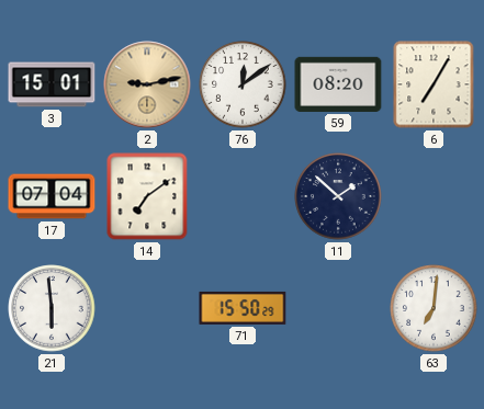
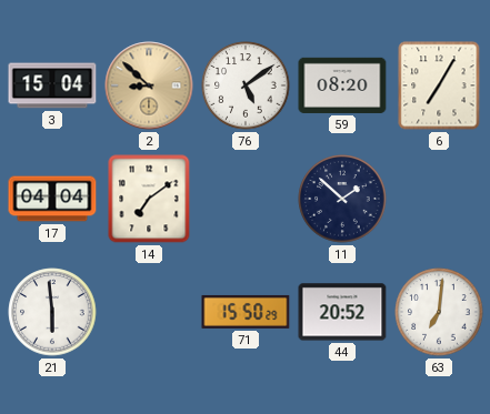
3: 15:01 -> 15:04
2: 9:13 -> 8:52
76: 12:09 -> 5:09
17: 07:04 -> 04:04
44: none -> 20:52
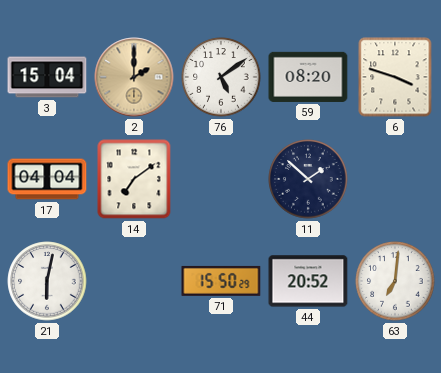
2: 8:52 -> 2:00
6: 7:05 -> 3:48
21: 5:59 -> 6:02
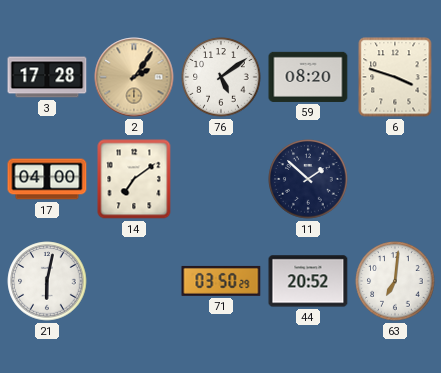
3: 15:04 -> 17:28
2: 2:00 -> 2:06
17: 04:04 -> 04:00
71: 15:50 -> 03:50
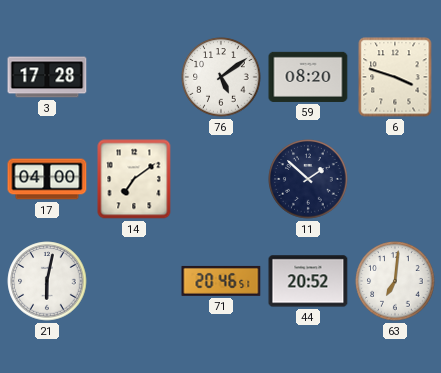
2: 2:06 -> none
71: 03:50 -> 20:46
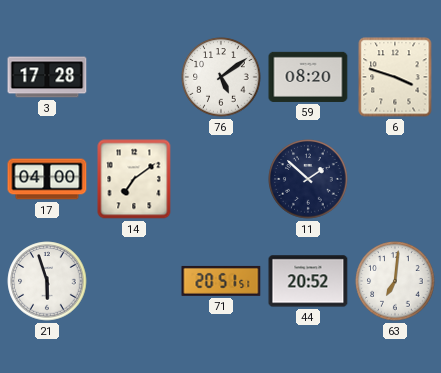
21: 6:02 -> 5:57
71: 20:46 -> 20:51
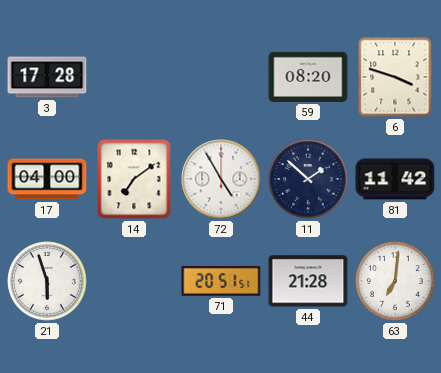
76: 5:09 -> none
72: none -> 4:55
81: none -> 11:42
44: 20:52 -> 21:28
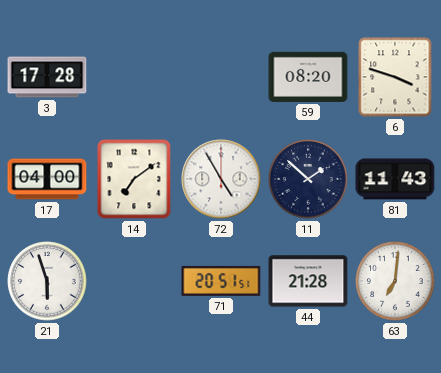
81: 11:42 -> 11:43
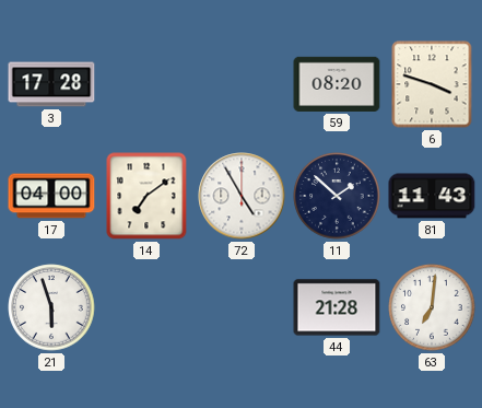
71: 20:51 -> none
